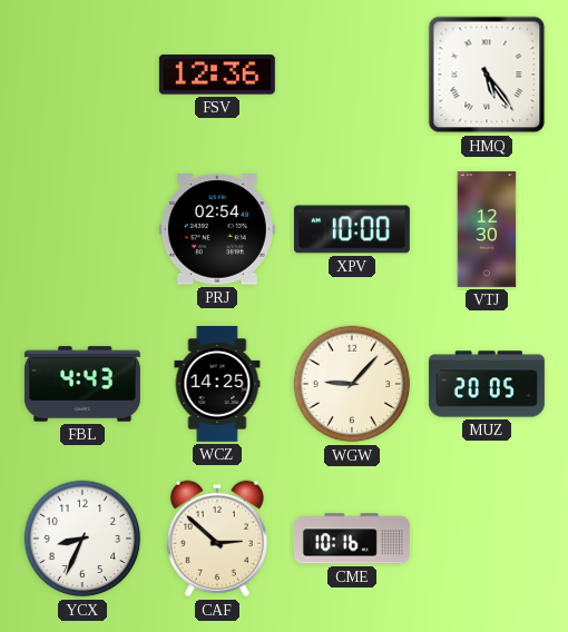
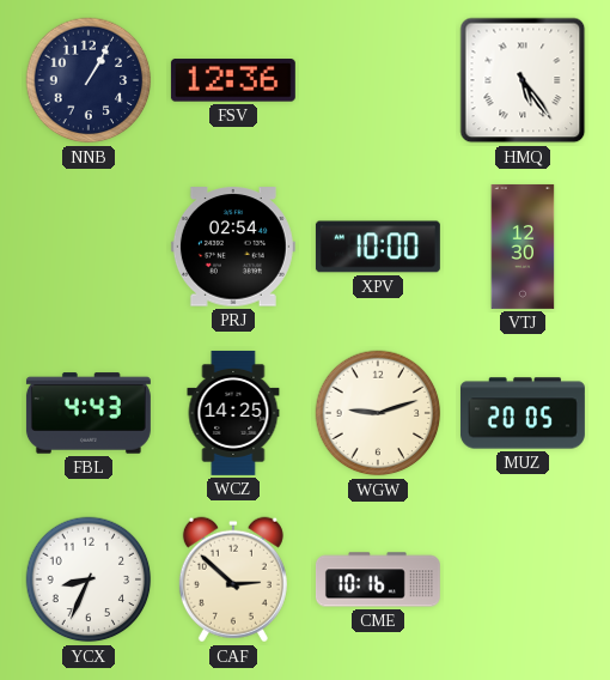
NNB: none -> 1:05
WGW: 9:07 -> 9:12
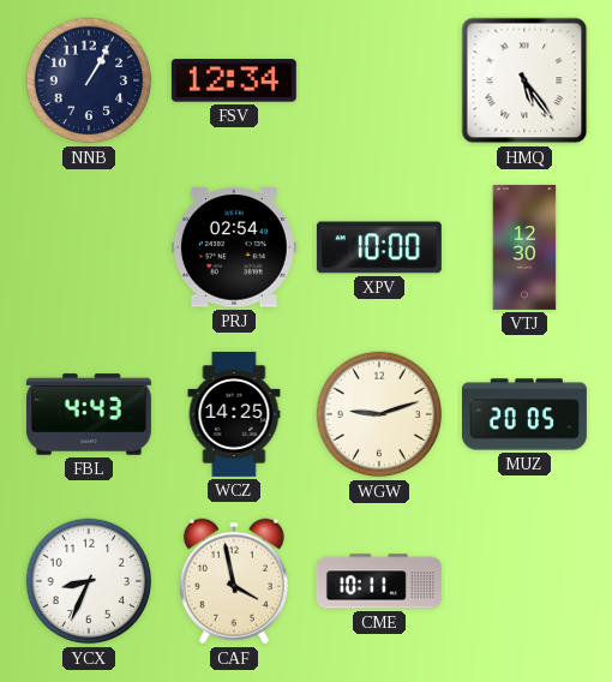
FSV: 12:36 -> 12:34
CAF: 2:52 -> 3:58
CME: 10:16 -> 10:11
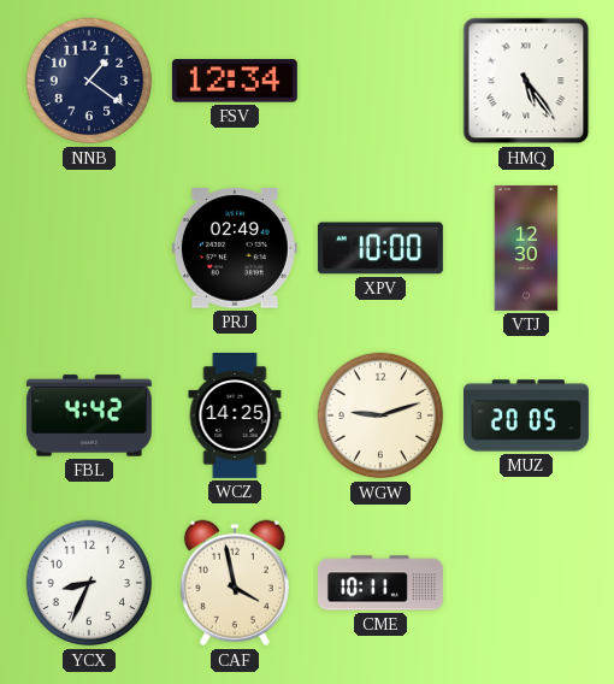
NNB: 1:05 -> 1:21
PRJ: 02:54 -> 02:49
FBL: 4:43 -> 4:42
